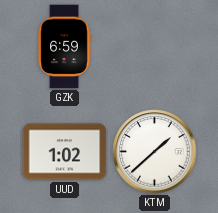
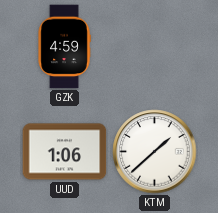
GZK: 6:59 -> 4:59
UUD: 1:02 -> 1:06
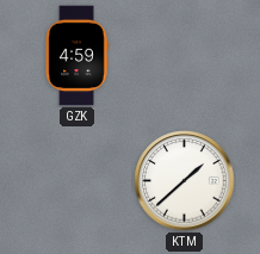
UUD: 1:06 -> none
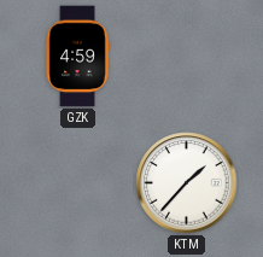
KTM: 1:38 -> 1:37
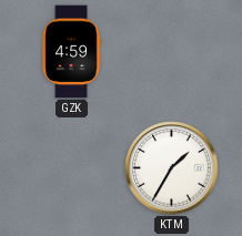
KTM: 1:37 -> 1:35
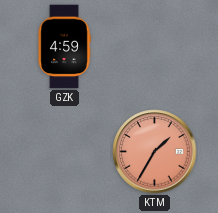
KTM dial: white -> salmon
